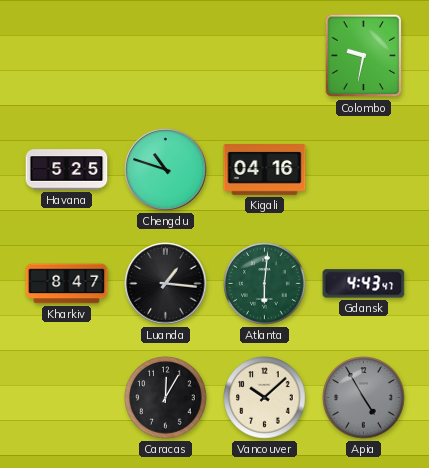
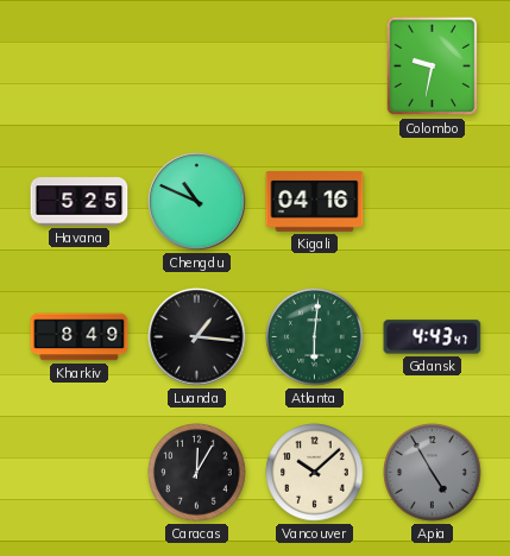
Chengdu: 10:48 -> 10:49
Kharkiv: 8:47 -> 8:49
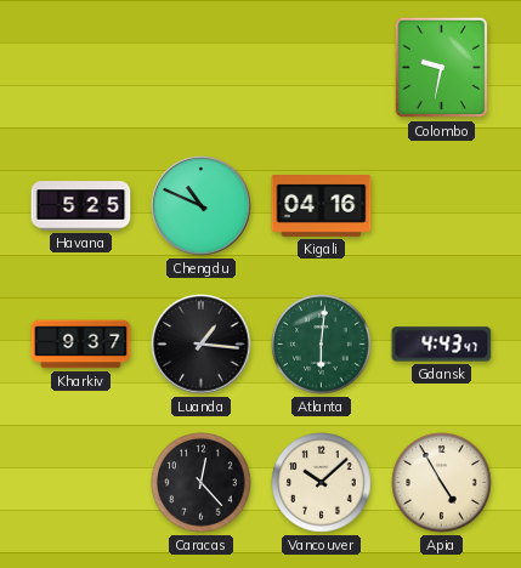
Kharkiv: 8:49 -> 9:37
Caracas: 12:05 -> 12:23
Apia dial: grey -> cream
